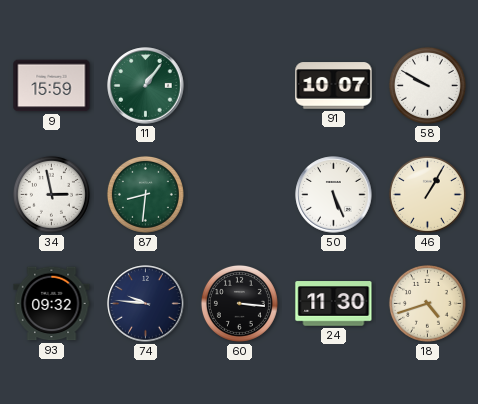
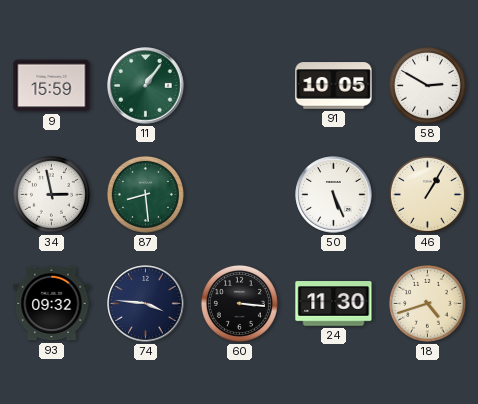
91: 10:07 -> 10:05
58: 9:50 -> 2:50
87: 8:31 -> 8:29
74: 9:46 -> 3:46
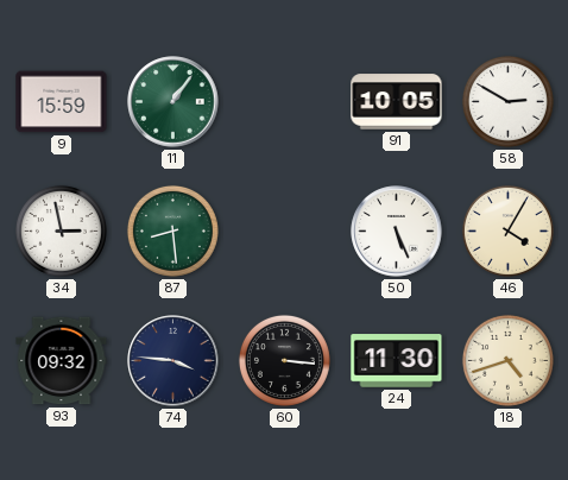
46: 1:05 -> 4:05
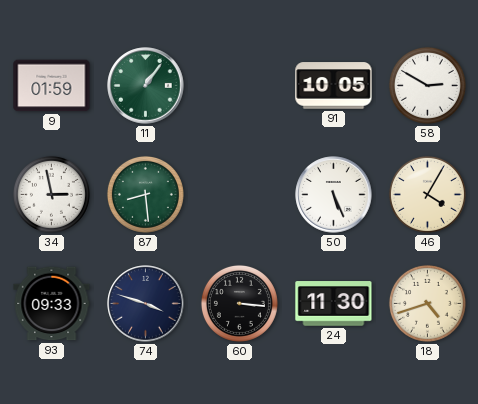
9: 15:59 -> 01:59
93: 09:32 -> 09:33
74: 3:46 -> 3:48
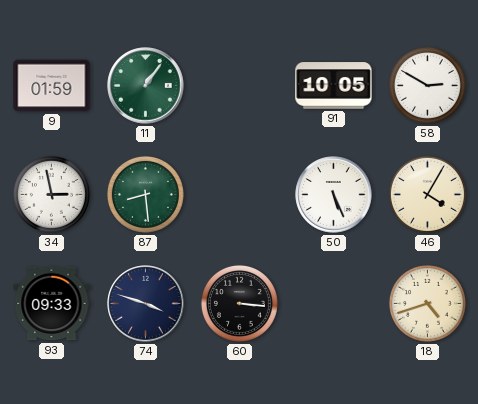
24: 11:30 -> none
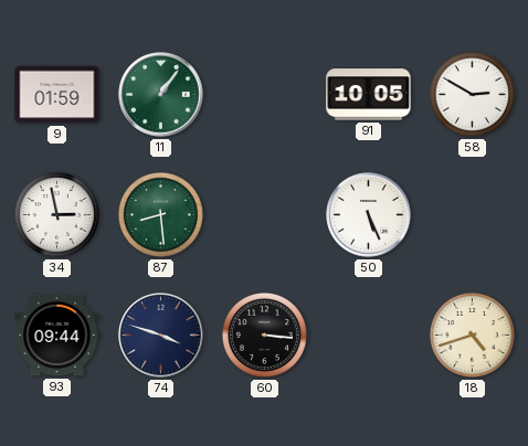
46: 4:05 -> none
93: 09:33 -> 09:44
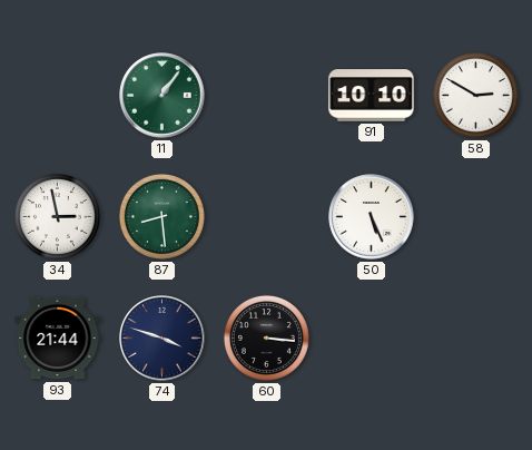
9: 01:59 -> none
91: 10:05 -> 10:10
93: 09:44 -> 21:44
18: 4:42 -> none
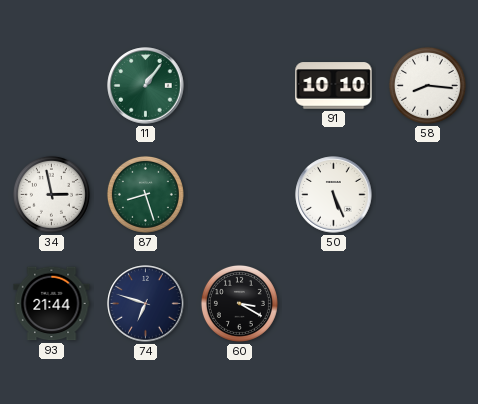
58: 2:50 -> 8:16
87: 8:29 -> 8:27
74: 3:48 -> 6:48
60: 3:16 -> 3:20
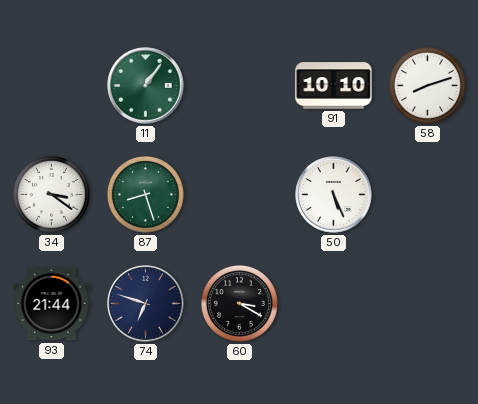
58: 8:16 -> 8:12
34: 2:58 -> 3:21
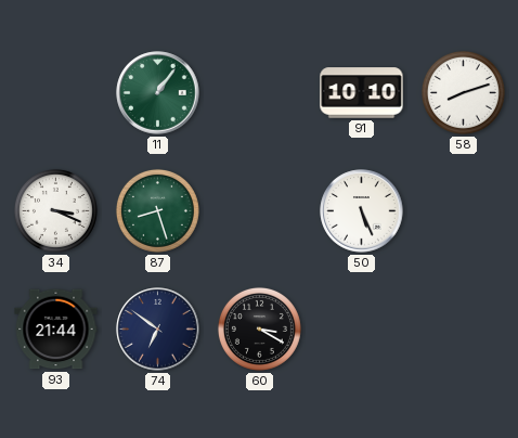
34: 3:21 -> 3:19
74: 6:48 -> 6:51
